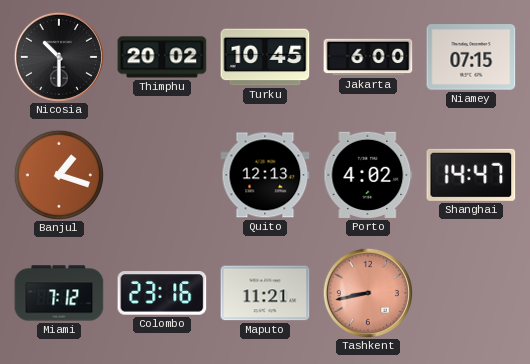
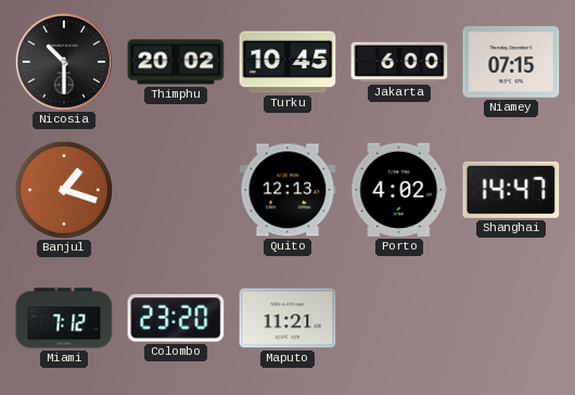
Colombo: 23:16 -> 23:20
Tashkent: 8:43 -> none
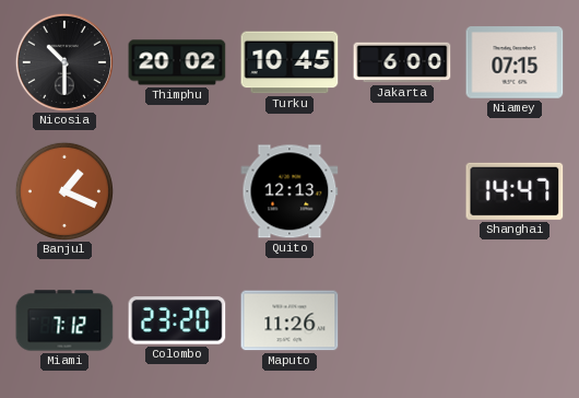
Banjul: 1:18 -> 1:19
Porto: 4:02 -> none
Maputo: 11:21 -> 11:26
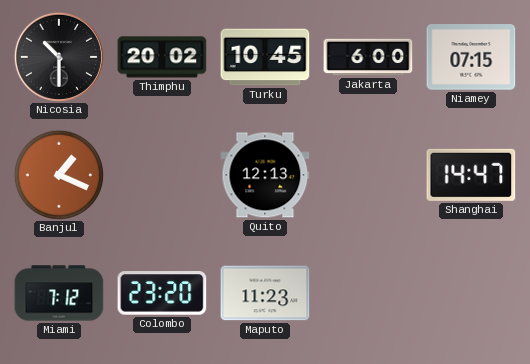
Maputo: 11:26 -> 11:23
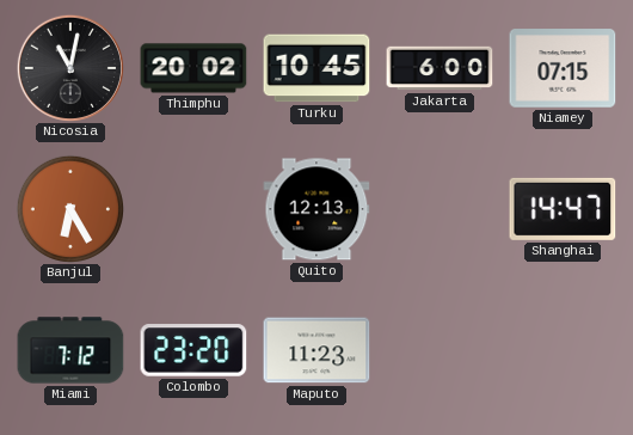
Nicosia: 10:30 -> 11:02
Banjul: 1:19 -> 6:25
